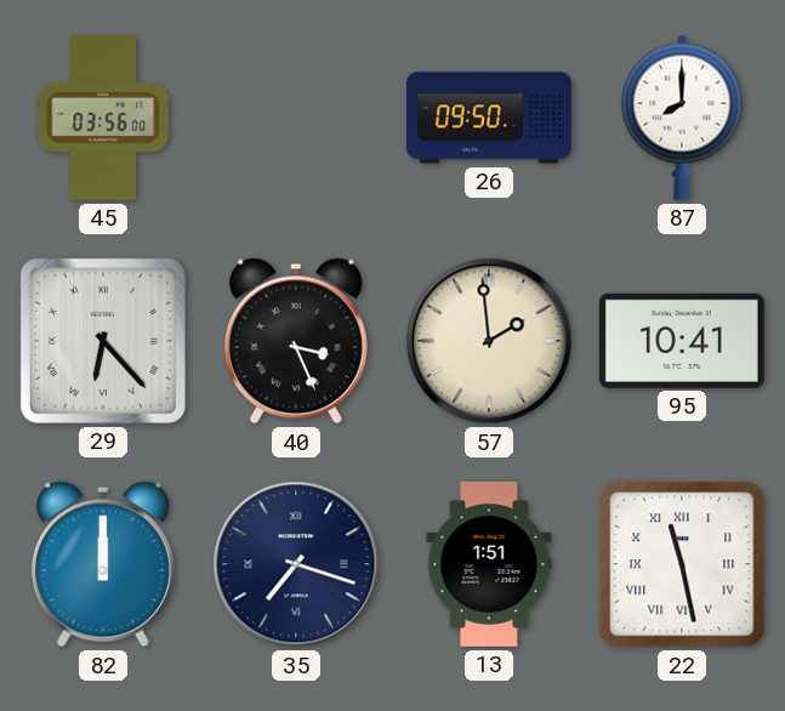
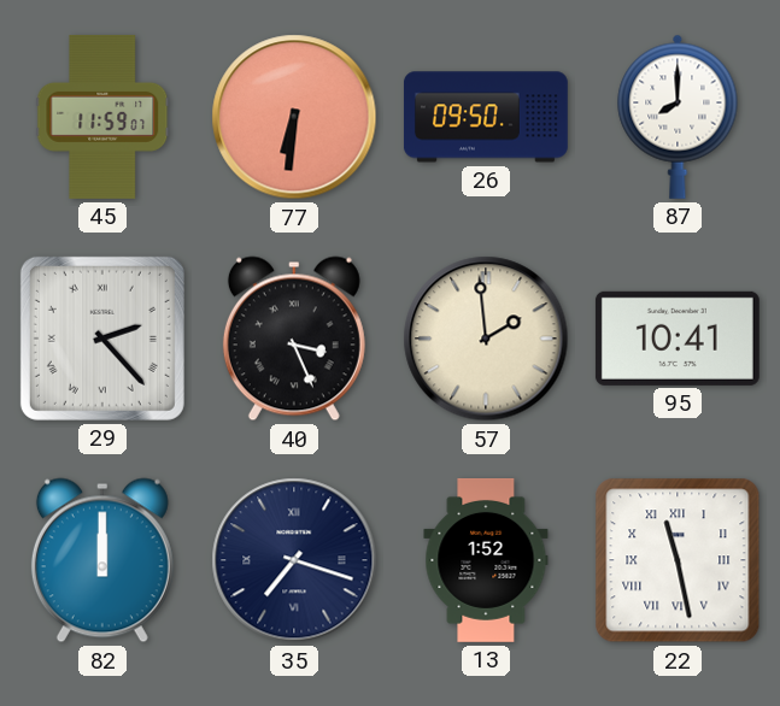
45: 03:56 -> 11:59
77: none -> 6:31
29: 6:23 -> 2:23
13: 1:51 -> 1:52
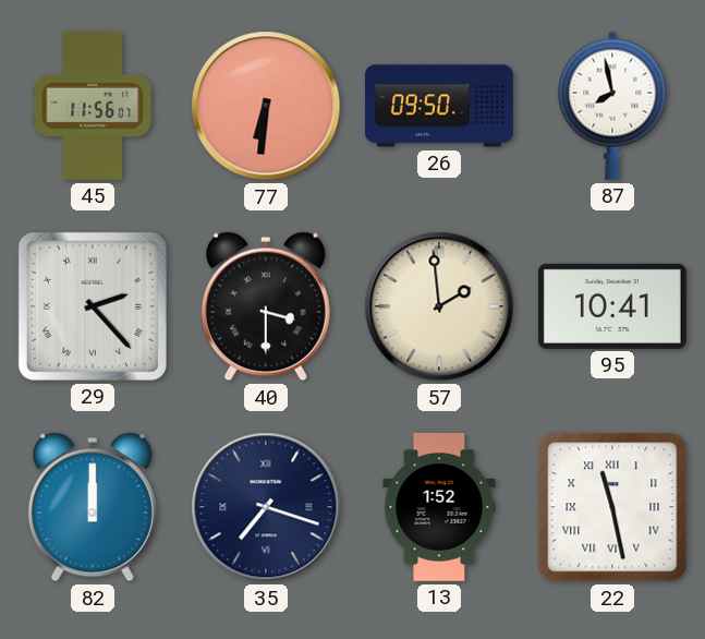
45: 11:59 -> 11:56
87: 8:00 -> 7:58
40: 3:26 -> 3:30
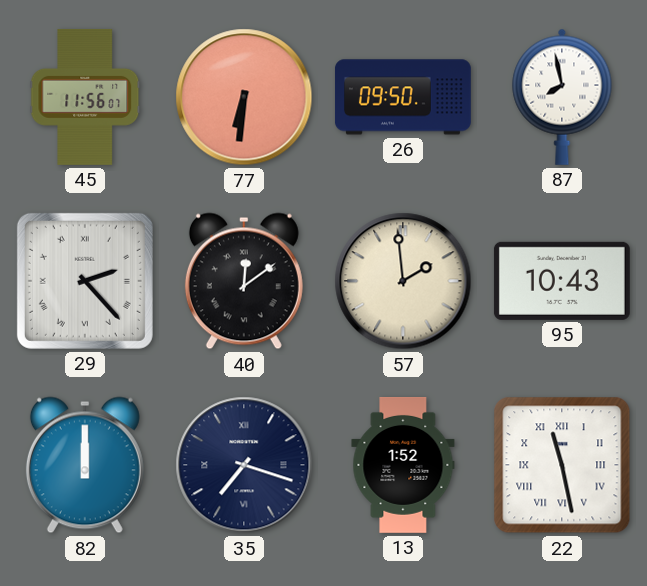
40: 3:30 -> 12:09
95: 10:41 -> 10:43
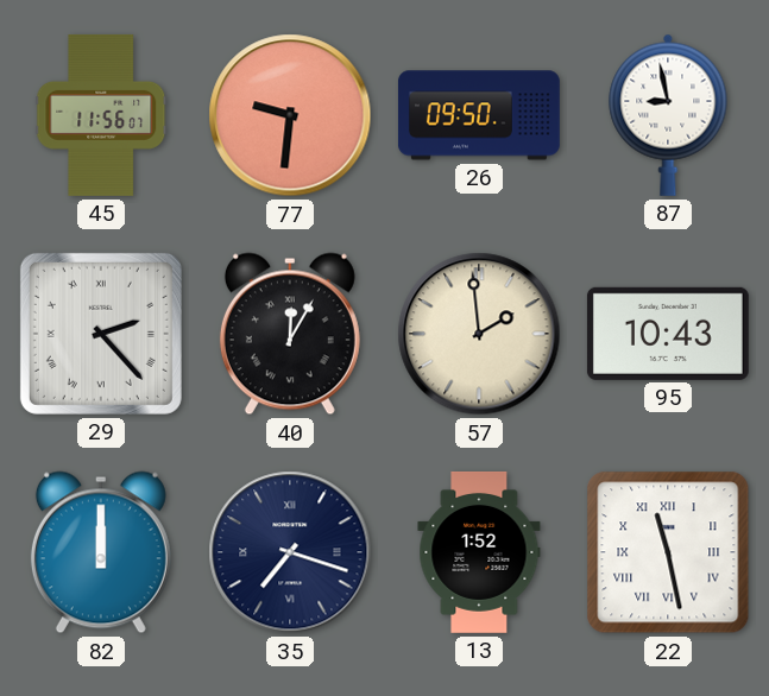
77: 6:31 -> 9:31
87: 7:58 -> 8:58
40: 12:09 -> 12:05
